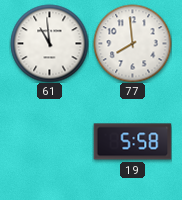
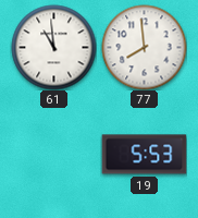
19: 5:58 -> 5:53
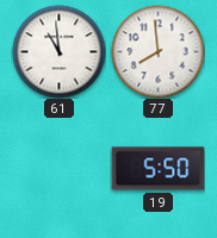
19: 5:53 -> 5:50
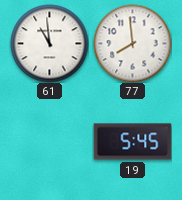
19: 5:50 -> 5:45
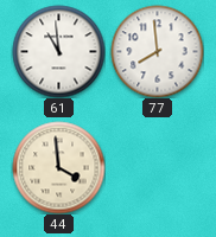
44: none -> 3:59
19: 5:45 -> none
